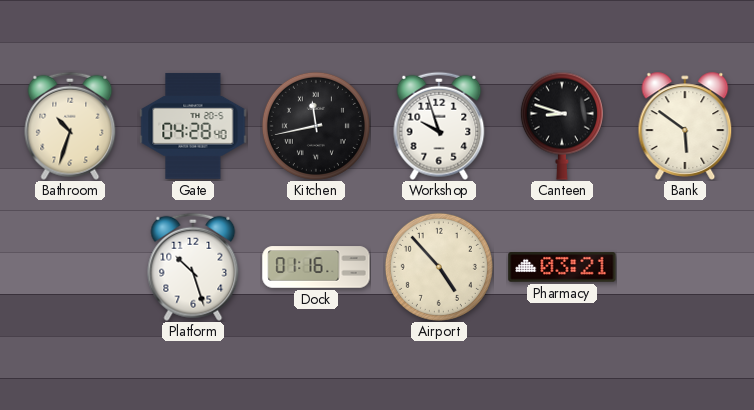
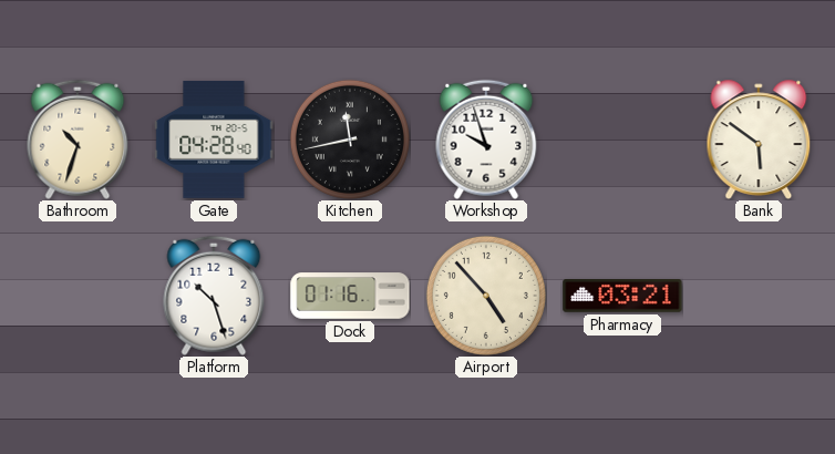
Canteen: 8:48 -> none
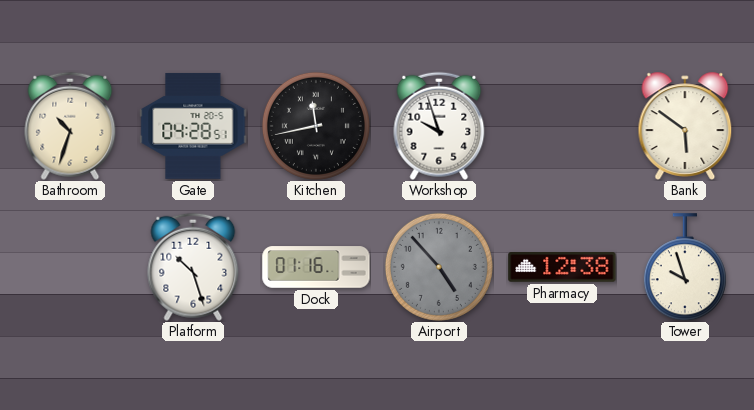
Gate: 04:28:40 -> 04:28:51
Airport dial: cream -> grey
Pharmacy: 03:21 -> 12:38
Tower: none -> 9:57
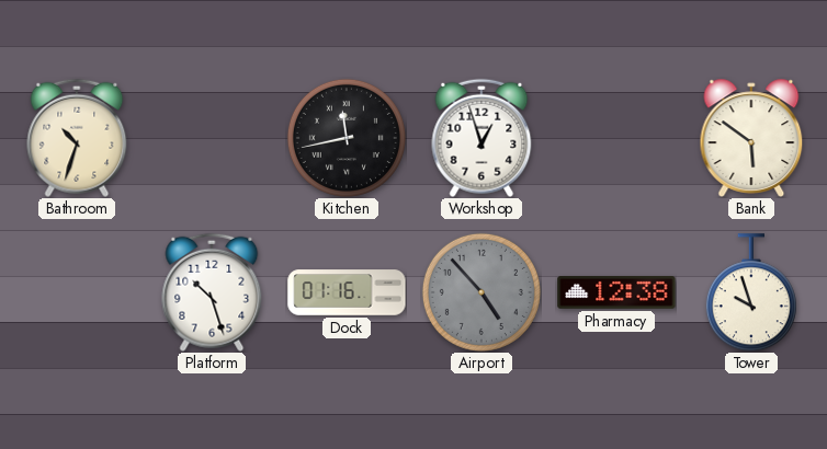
Gate: 04:28 -> none
Workshop: 9:57 -> 12:57
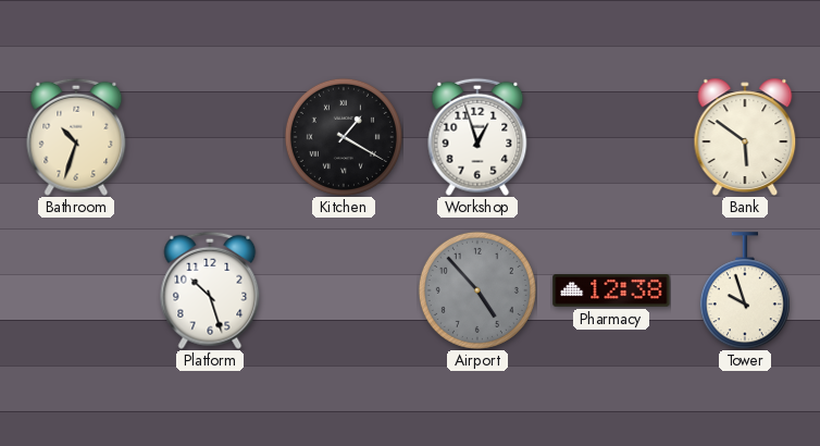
Kitchen: 11:43 -> 1:20
Dock: 01:16 -> none
